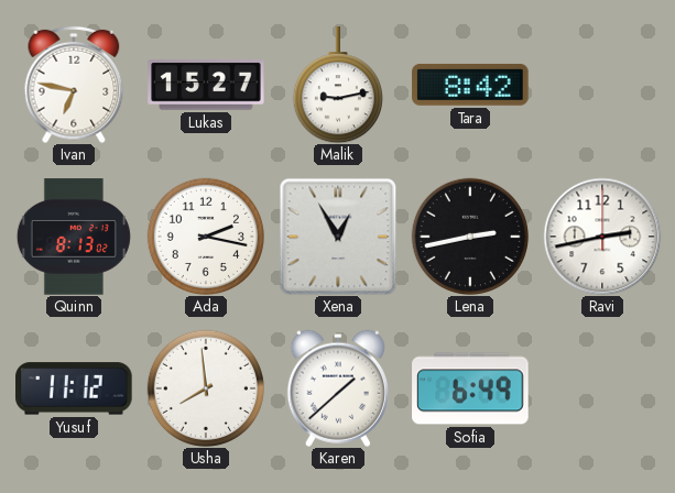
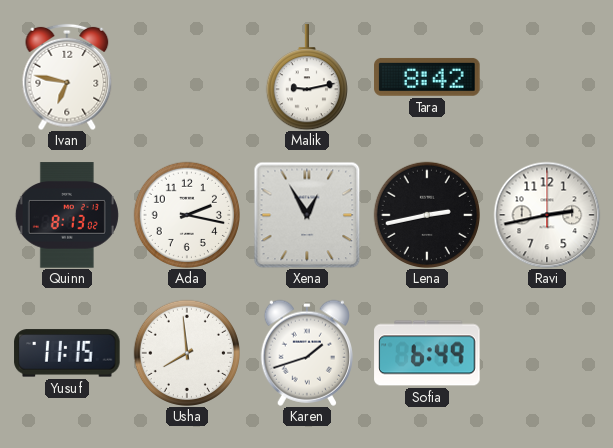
Lukas: 15:27 -> none
Yusuf: 11:12 -> 11:15
Karen: 1:38 -> 1:42
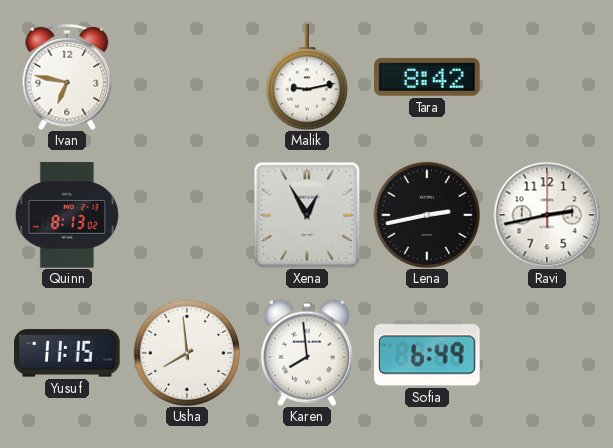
Ada: 2:17 -> none
Karen: 1:42 -> 7:59
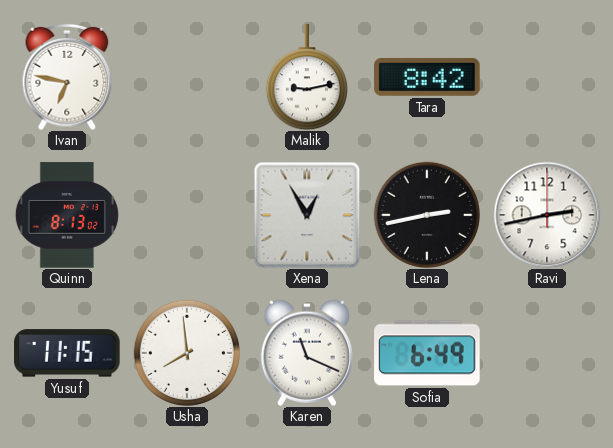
Karen: 7:59 -> 11:19
